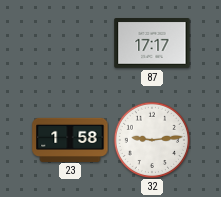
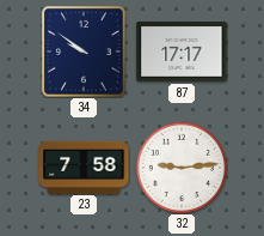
34: none -> 9:51
23: 1:58 -> 7:58
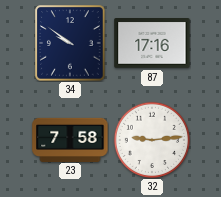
87: 17:17 -> 17:16
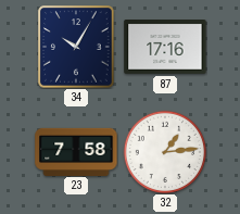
34: 9:51 -> 10:05
32: 9:14 -> 1:14
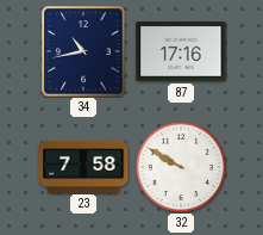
34: 10:05 -> 10:43
32: 1:14 -> 9:50
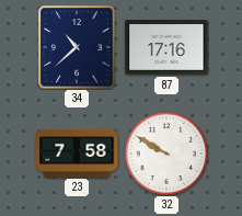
34: 10:43 -> 10:38
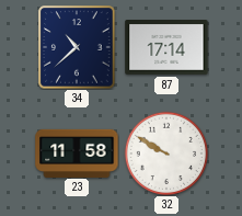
87: 17:16 -> 17:14
23: 7:58 -> 11:58
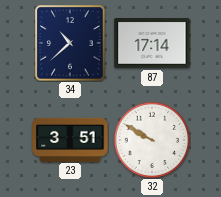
23: 11:58 -> 3:51
